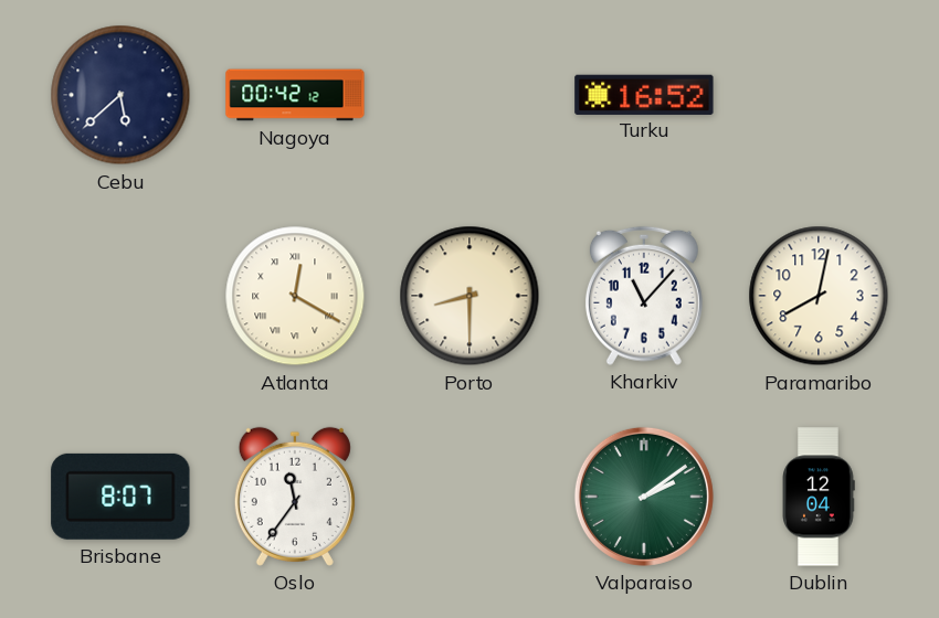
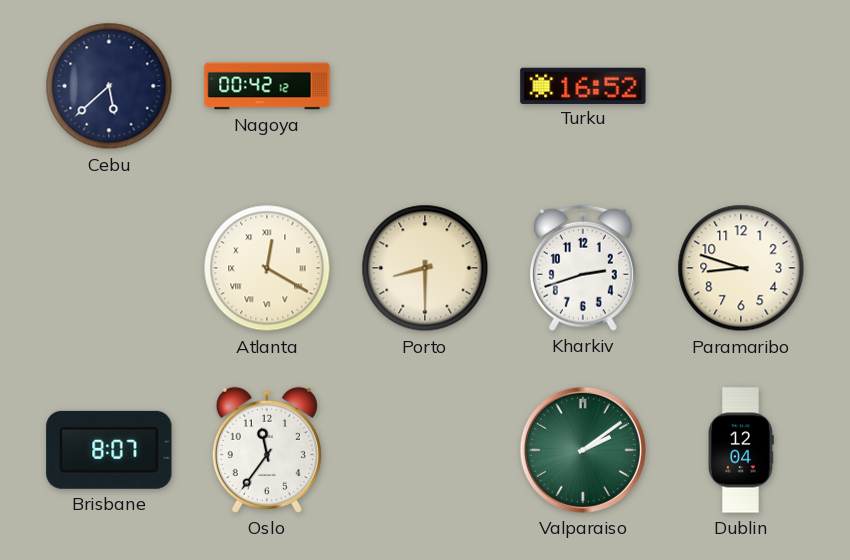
Kharkiv: 11:07 -> 2:42
Paramaribo: 8:02 -> 8:48
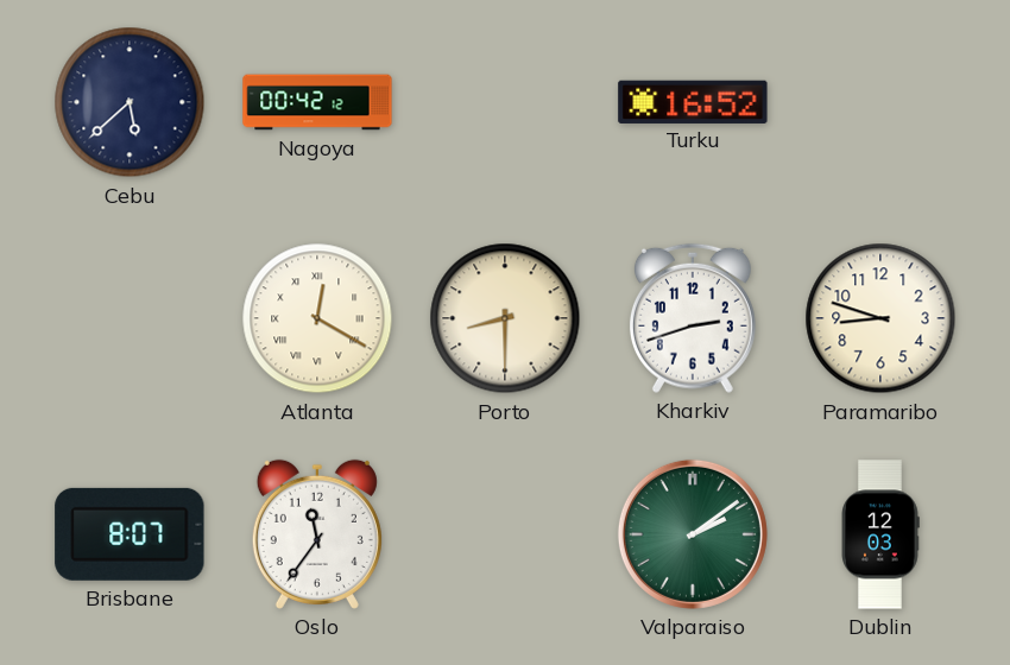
Dublin: 12:04 -> 12:03
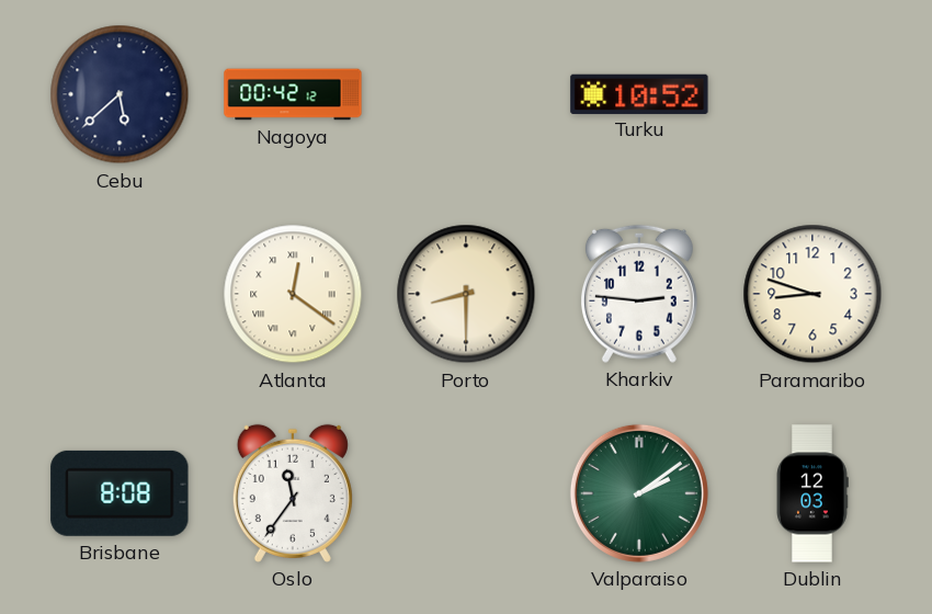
Turku: 16:52 -> 10:52
Atlanta: 12:20 -> 12:21
Kharkiv: 2:42 -> 2:46
Brisbane: 8:07 -> 8:08
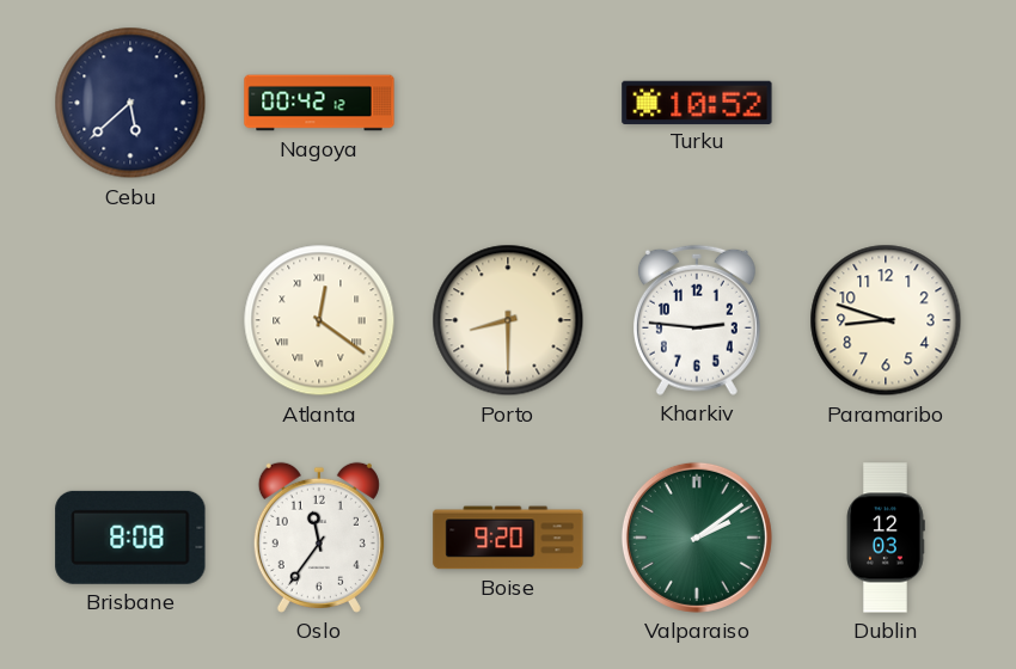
Boise: none -> 9:20
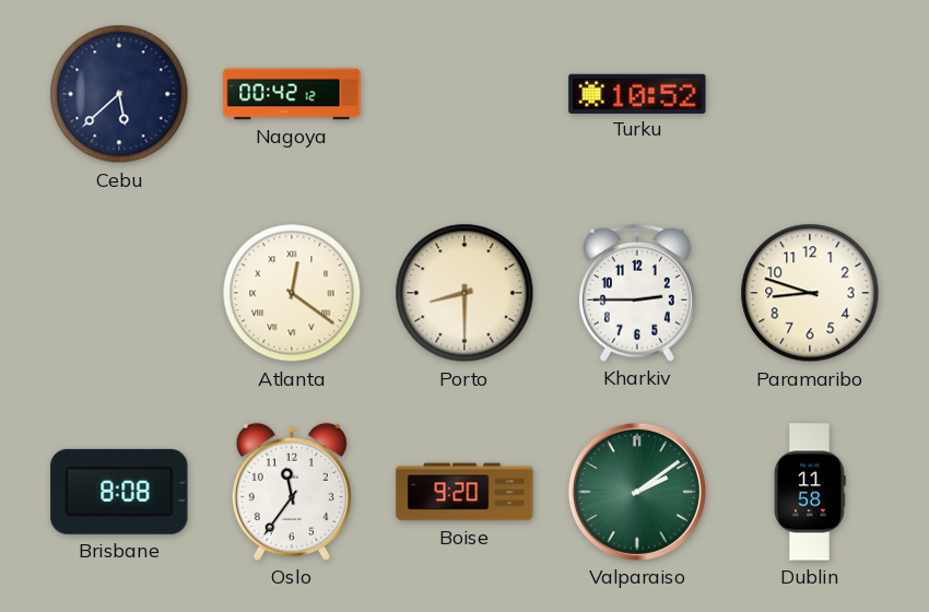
Kharkiv: 2:46 -> 2:45
Dublin: 12:03 -> 11:58
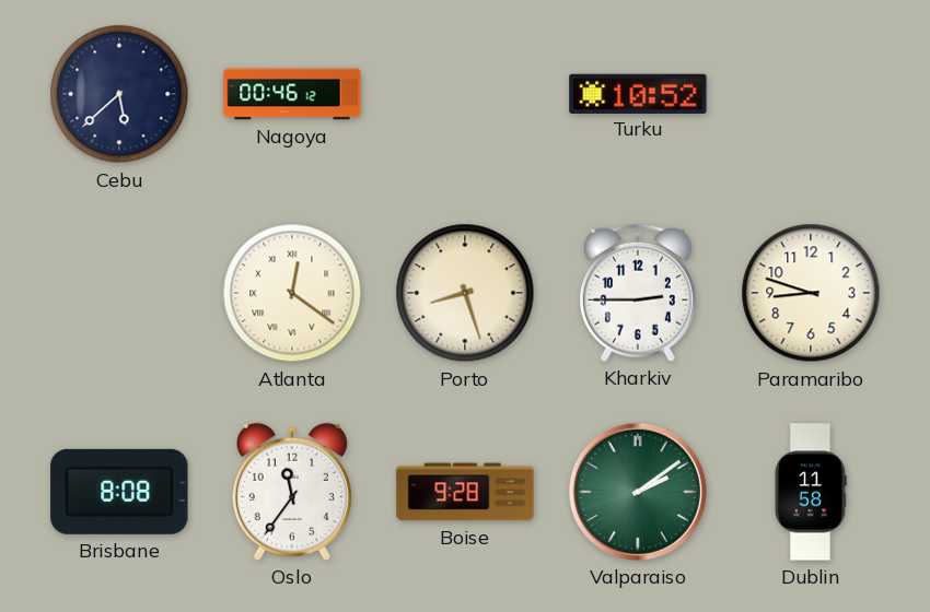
Nagoya: 00:42 -> 00:46
Porto: 8:30 -> 8:27
Boise: 9:20 -> 9:28
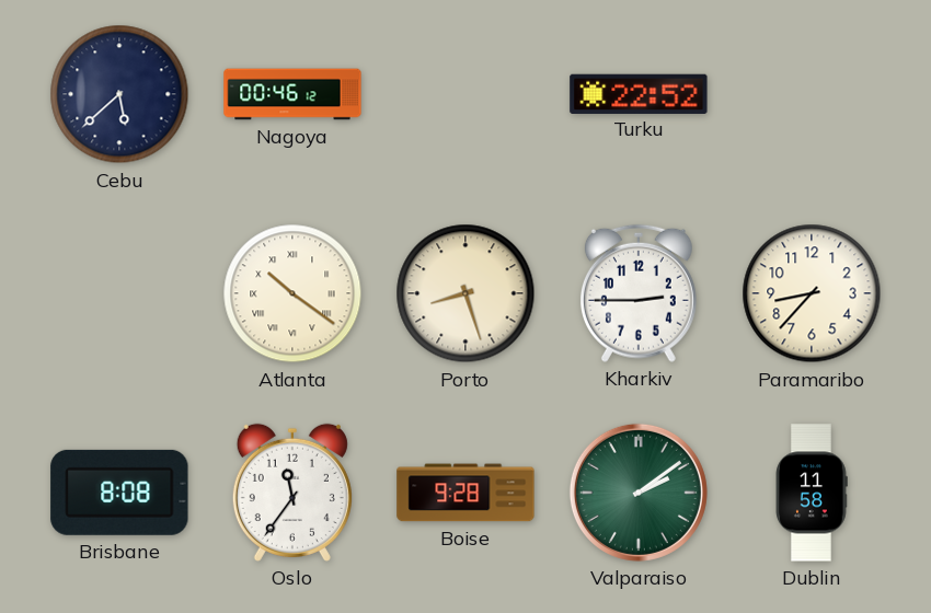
Turku: 10:52 -> 22:52
Atlanta: 12:21 -> 10:21
Paramaribo: 8:48 -> 8:37
